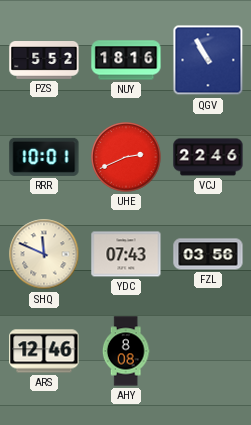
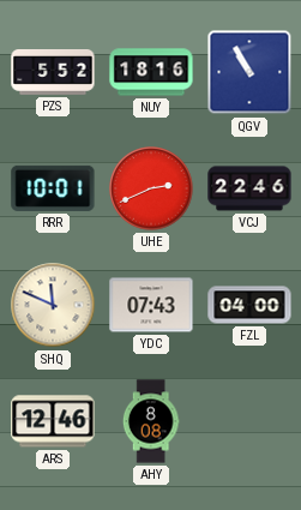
FZL: 03:56 -> 04:00
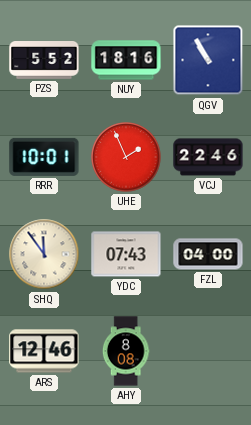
UHE: 2:41 -> 1:56
SHQ: 11:49 -> 11:54
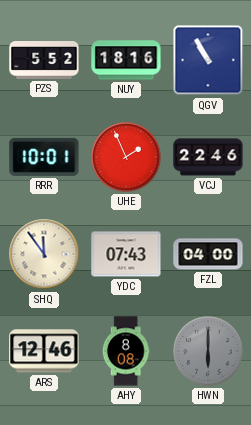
HWN: none -> 6:00
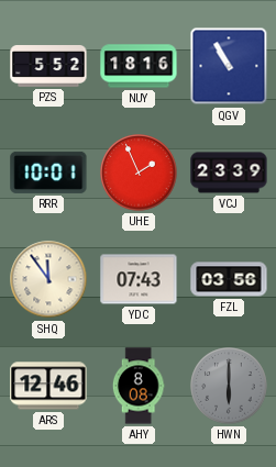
VCJ: 22:46 -> 23:39
FZL: 04:00 -> 03:56
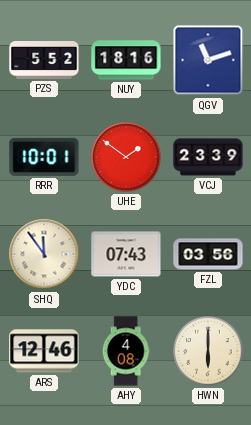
QGV: 10:55 -> 11:12
UHE: 1:56 -> 1:51
AHY: 8:08 -> 4:08
HWN dial: grey -> cream
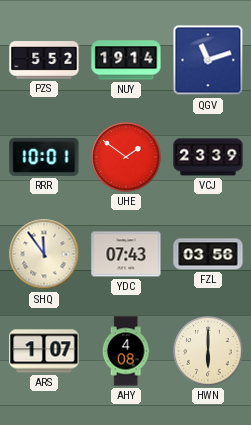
NUY: 18:16 -> 19:14
ARS: 12:46 -> 1:07
